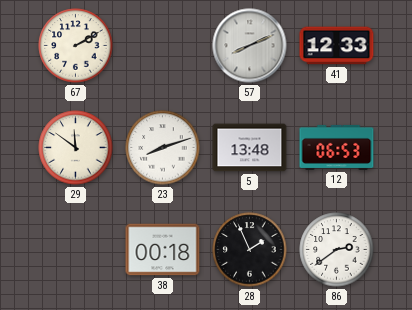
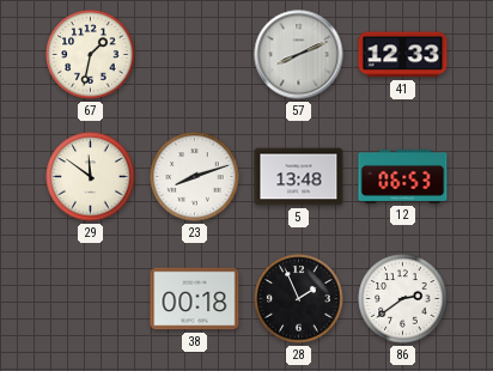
67: 2:10 -> 1:32
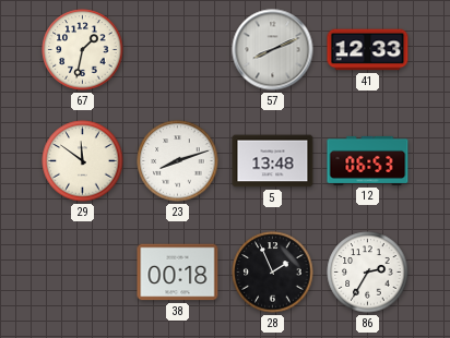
86: 2:39 -> 2:35
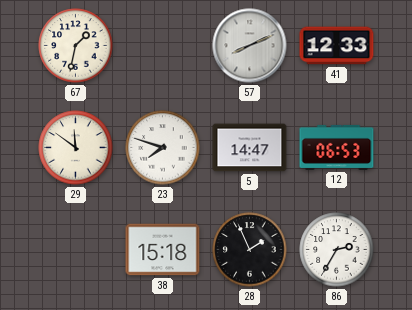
23: 8:12 -> 7:48
5: 13:48 -> 14:47
38: 00:18 -> 15:18
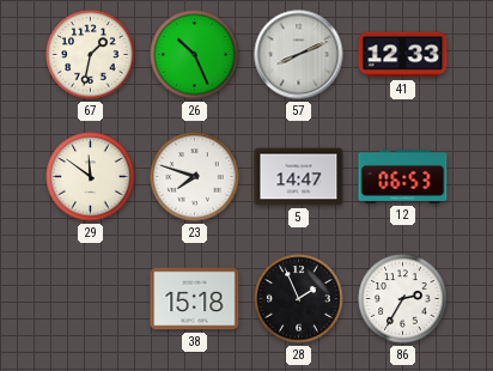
26: none -> 10:26
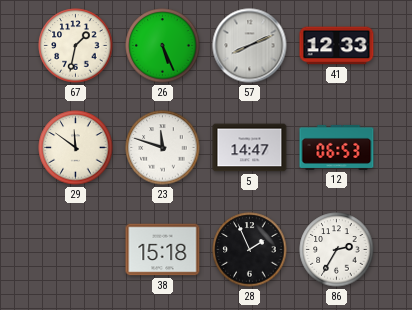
26: 10:26 -> 5:26
23: 7:48 -> 11:48
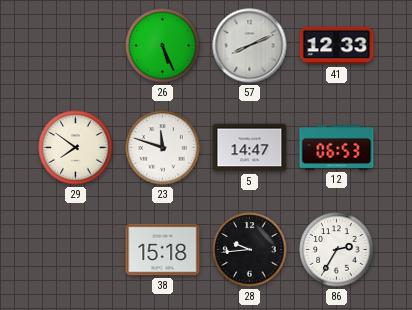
67: 1:32 -> none
29: 11:51 -> 7:51
28: 1:56 -> 9:44
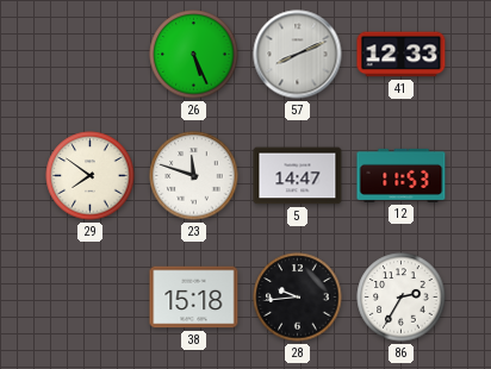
12: 06:53 -> 11:53
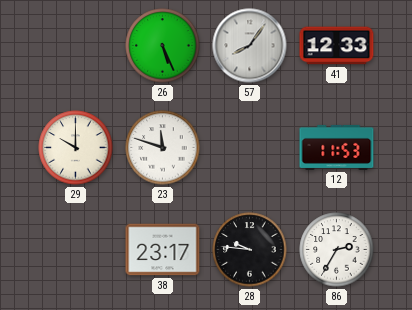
57: 8:11 -> 8:06
29: 7:51 -> 10:00
5: 14:47 -> none
38: 15:18 -> 23:17
28: 9:44 -> 9:46
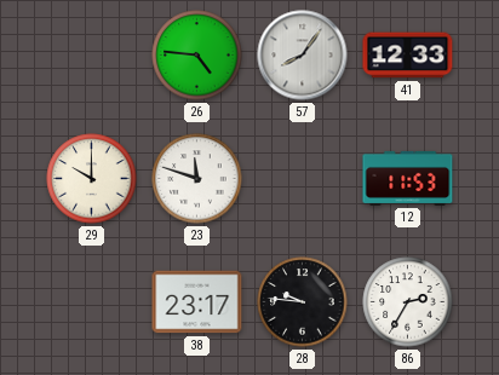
26: 5:26 -> 4:46
